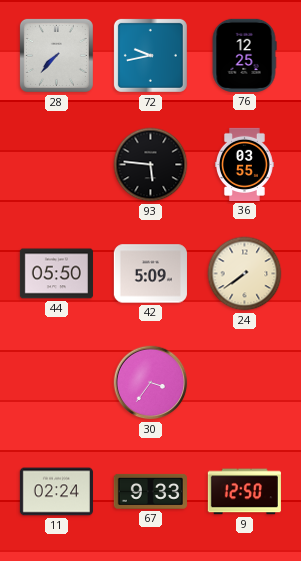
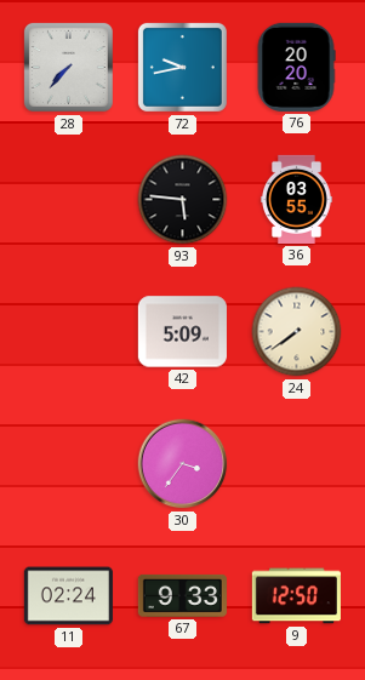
76: 12:25 -> 20:20
44: 05:50 -> none
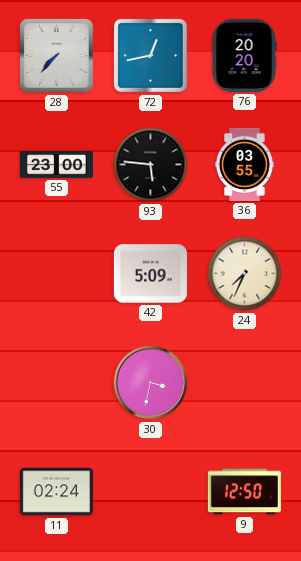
72: 9:43 -> 12:43
55: none -> 23:00
24: 7:39 -> 7:34
30: 3:36 -> 3:32
67: 9:33 -> none
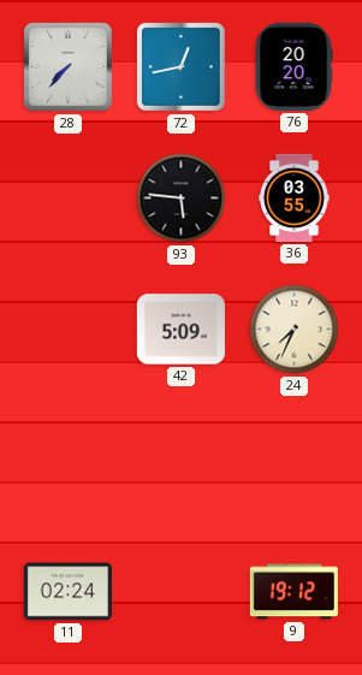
55: 23:00 -> none
30: 3:32 -> none
9: 12:50 -> 19:12
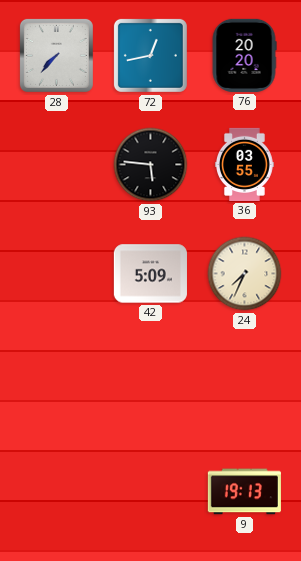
11: 02:24 -> none
9: 19:12 -> 19:13
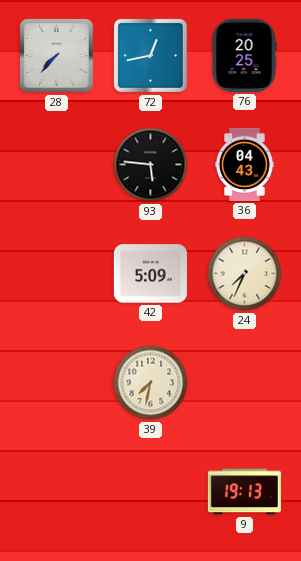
76: 20:20 -> 20:25
36: 03:55 -> 04:43
39: none -> 7:32
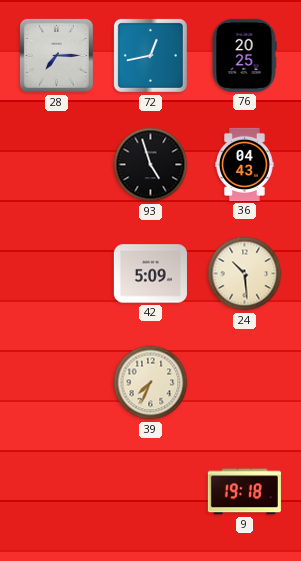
28: 7:37 -> 7:15
93: 5:46 -> 4:57
24: 7:34 -> 10:29
39: 7:32 -> 7:34
9: 19:13 -> 19:18
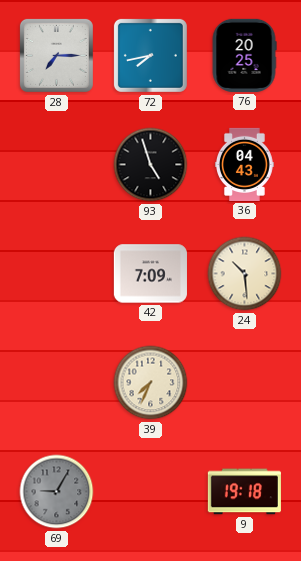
72: 12:43 -> 7:43
42: 5:09 -> 7:09
69: none -> 9:05
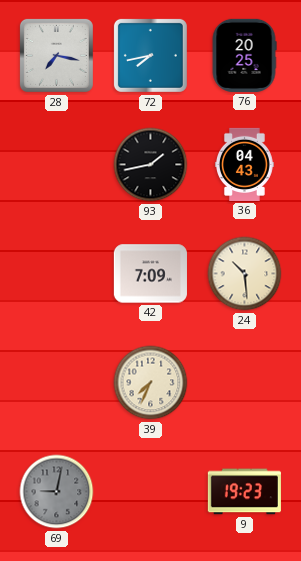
28: 7:15 -> 7:17
93: 4:57 -> 1:43
69: 9:05 -> 9:02
9: 19:18 -> 19:23
